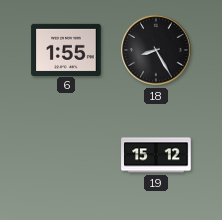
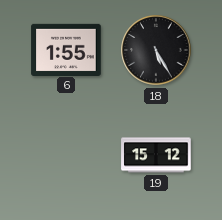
18: 8:25 -> 5:25
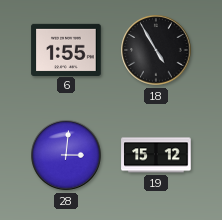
18: 5:25 -> 4:55
28: none -> 3:01
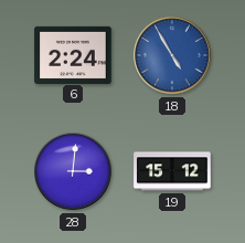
6: 1:55 -> 2:24
18 dial: black -> blue
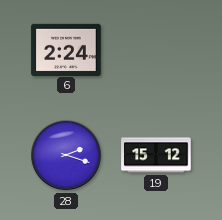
18: 4:55 -> none
28: 3:01 -> 2:18
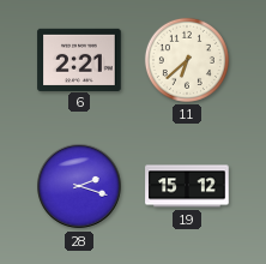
6: 2:24 -> 2:21
11: none -> 6:38
